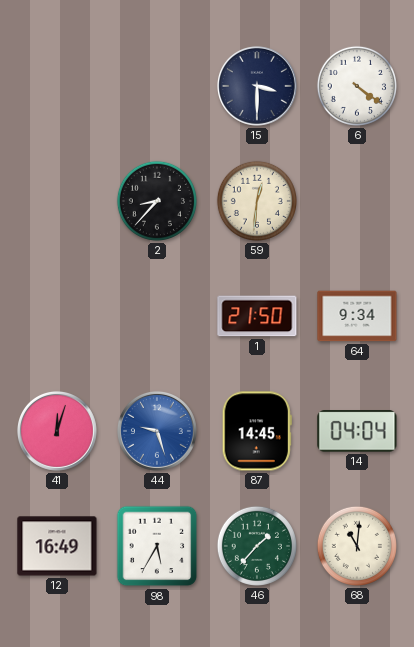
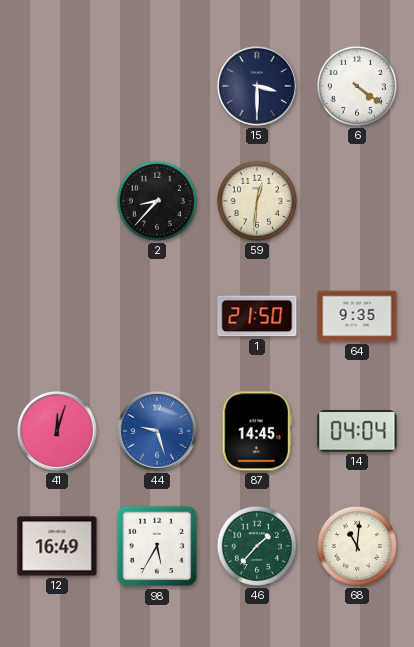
64: 9:34 -> 9:35
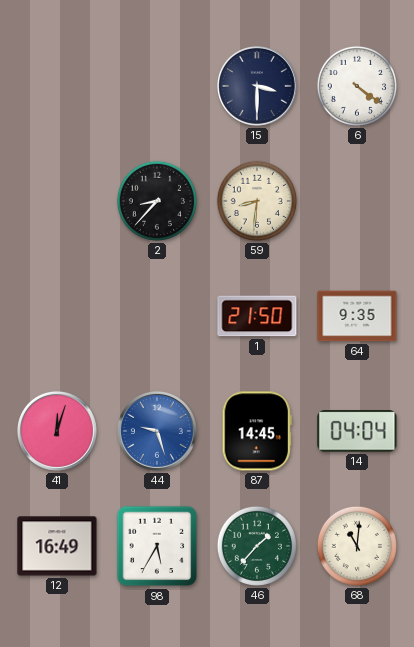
59: 12:31 -> 8:31
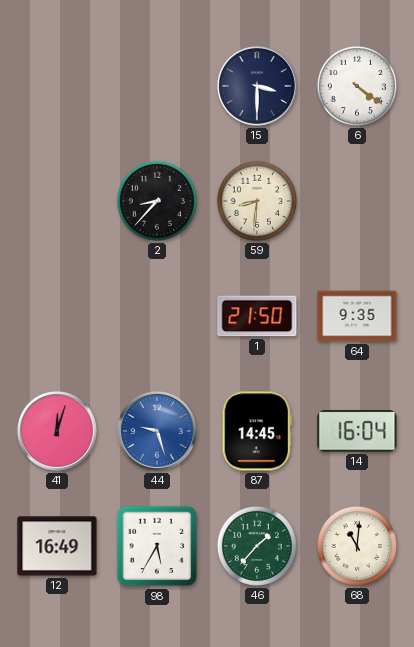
14: 04:04 -> 16:04
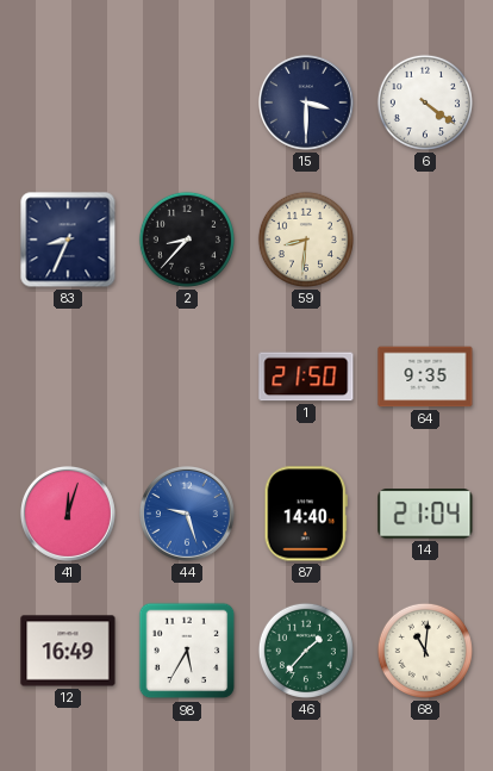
83: none -> 8:34
87: 14:45 -> 14:40
14: 16:04 -> 21:04
